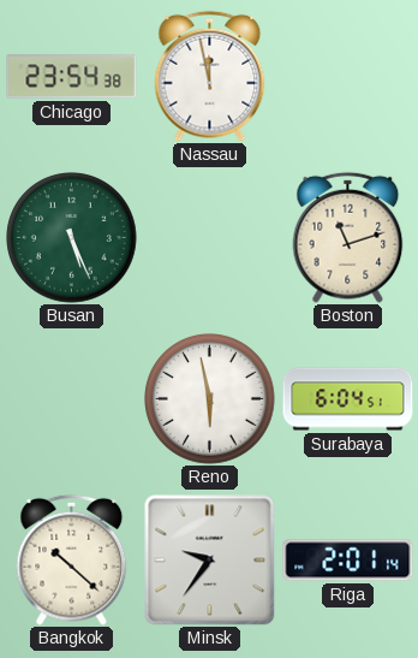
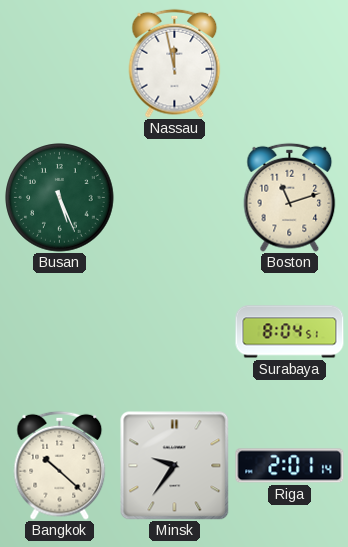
Chicago: 23:54 -> none
Reno: 5:58 -> none
Surabaya: 6:04 -> 8:04
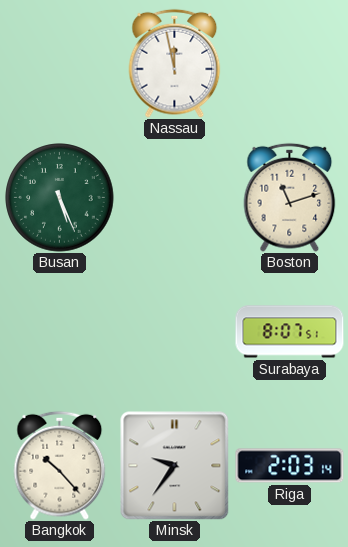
Surabaya: 8:04 -> 8:07
Bangkok: 10:22 -> 10:23
Riga: 2:01 -> 2:03
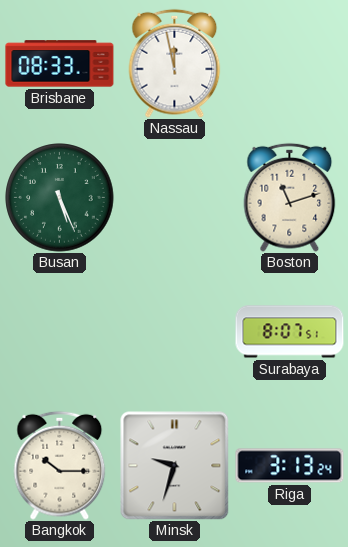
Brisbane: none -> 08:33
Bangkok: 10:23 -> 10:15
Minsk: 9:36 -> 9:33
Riga: 2:03 -> 3:13
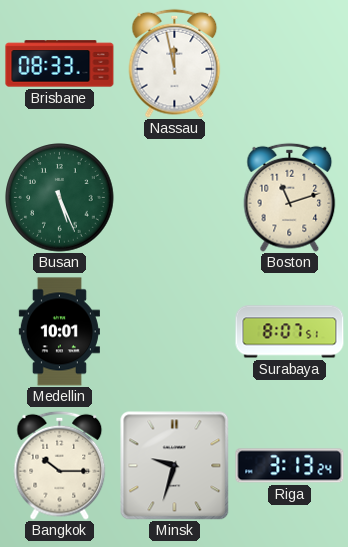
Medellin: none -> 10:01
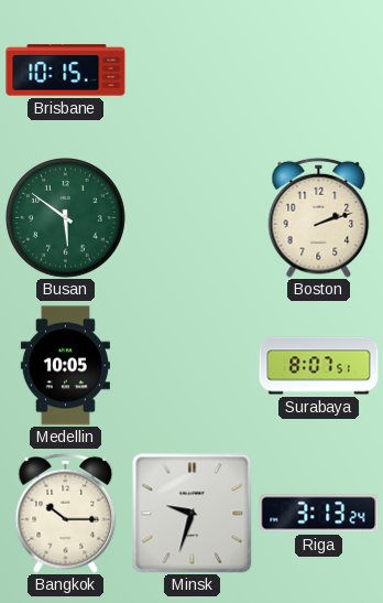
Brisbane: 08:33 -> 10:15
Nassau: 11:58 -> none
Busan: 5:26 -> 5:51
Boston: 11:12 -> 2:12
Medellin: 10:01 -> 10:05
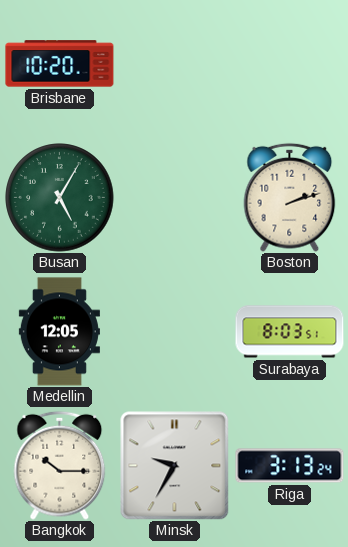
Brisbane: 10:15 -> 10:20
Busan: 5:51 -> 5:05
Medellin: 10:05 -> 12:05
Surabaya: 8:07 -> 8:03
Minsk: 9:33 -> 9:35
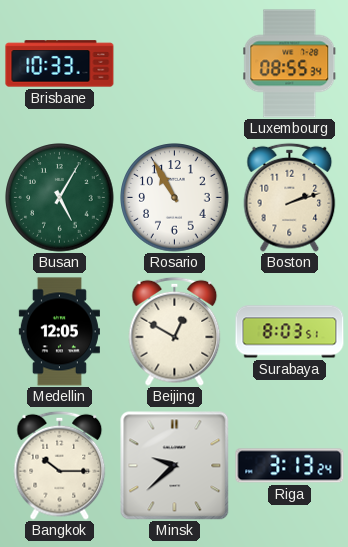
Brisbane: 10:20 -> 10:33
Luxembourg: none -> 08:55
Rosario: none -> 10:55
Beijing: none -> 12:50
Minsk: 9:35 -> 9:38
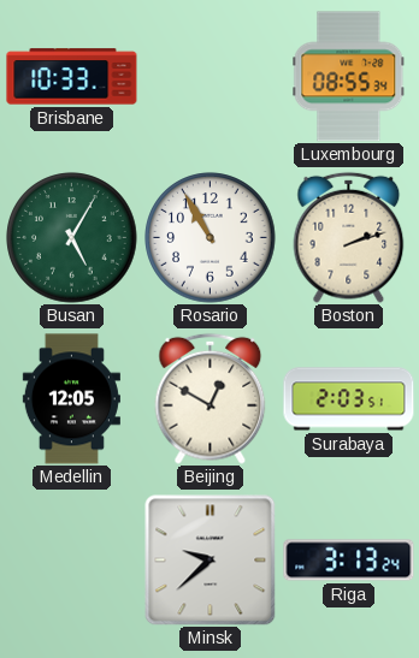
Surabaya: 8:03 -> 2:03
Bangkok: 10:15 -> none
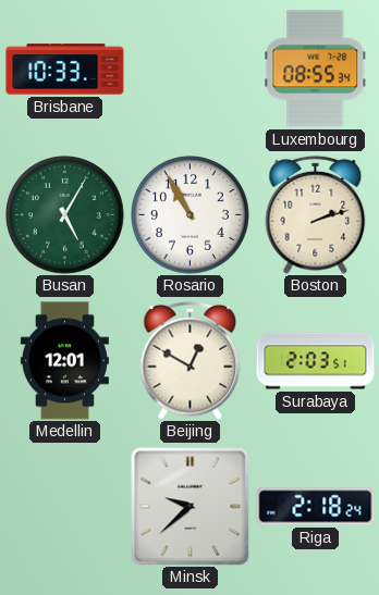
Medellin: 12:05 -> 12:01
Riga: 3:13 -> 2:18
